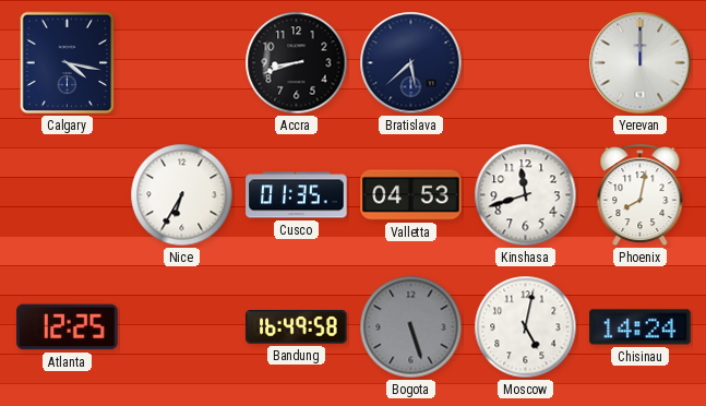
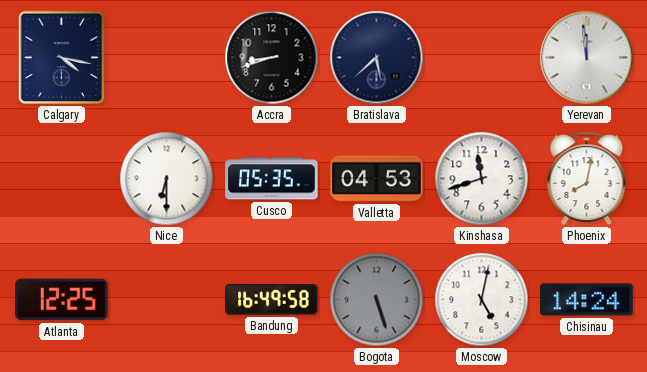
Yerevan: 12:00 -> 11:59
Nice: 6:35 -> 6:30
Cusco: 01:35 -> 05:35
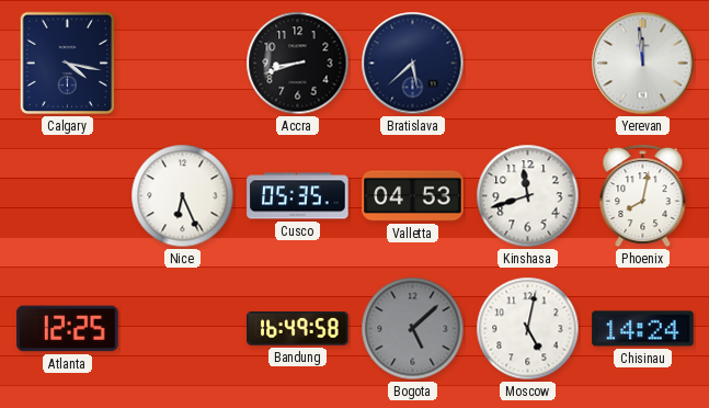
Nice: 6:30 -> 6:26
Bogota: 5:27 -> 5:08
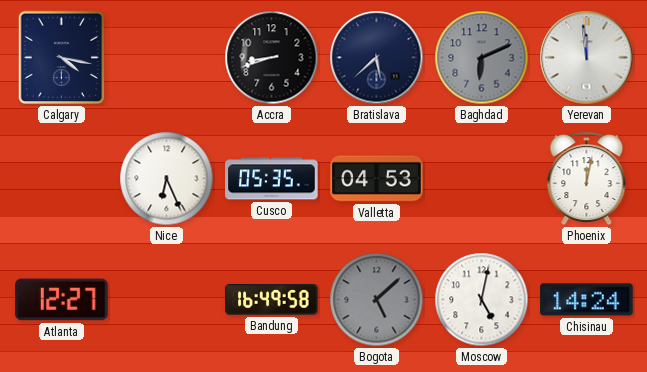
Baghdad: none -> 6:11
Kinshasa: 11:42 -> none
Phoenix: 8:02 -> 12:02
Atlanta: 12:25 -> 12:27
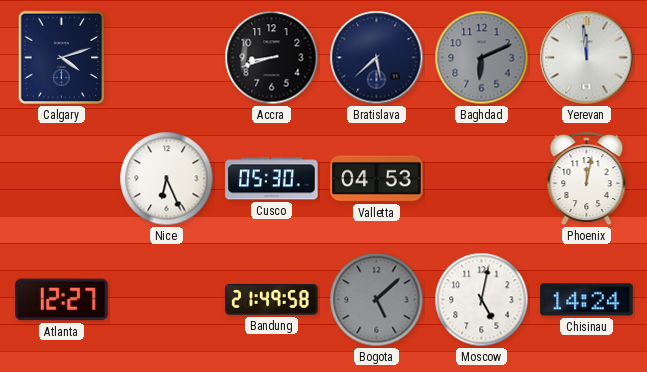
Calgary: 4:17 -> 4:12
Cusco: 05:35 -> 05:30
Bandung: 16:49 -> 21:49
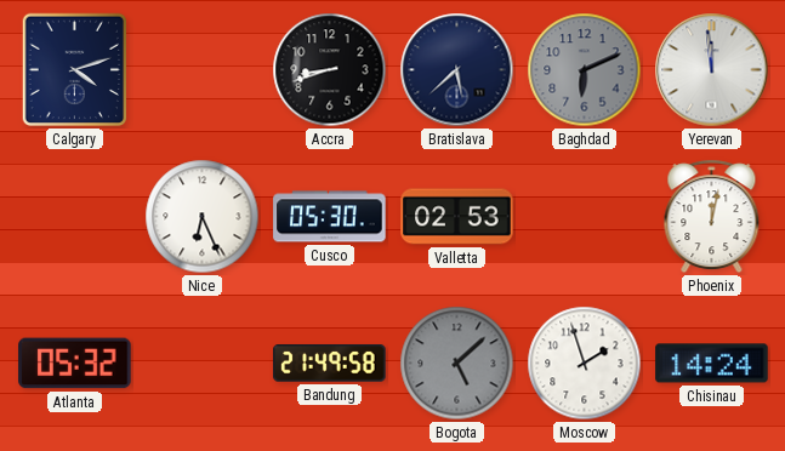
Valletta: 04:53 -> 02:53
Atlanta: 12:27 -> 05:32
Moscow: 5:02 -> 1:57
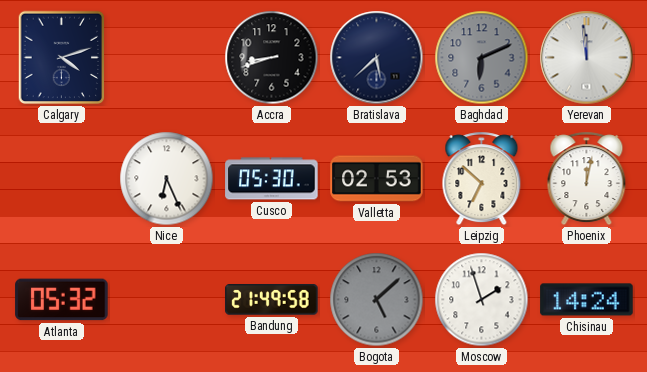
Leipzig: none -> 6:52
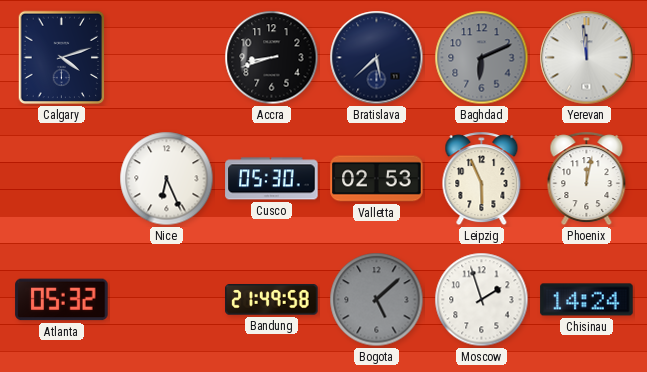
Leipzig: 6:52 -> 5:56
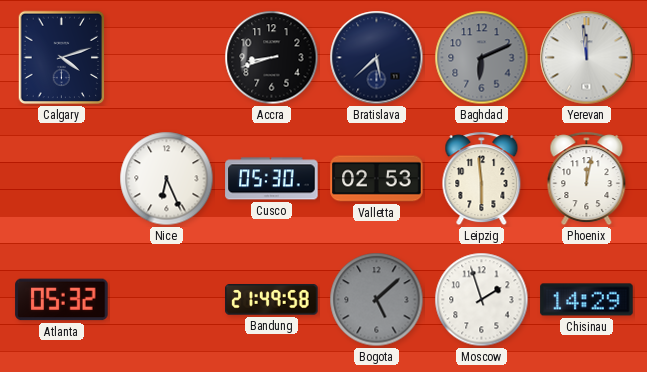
Leipzig: 5:56 -> 5:59
Chisinau: 14:24 -> 14:29
